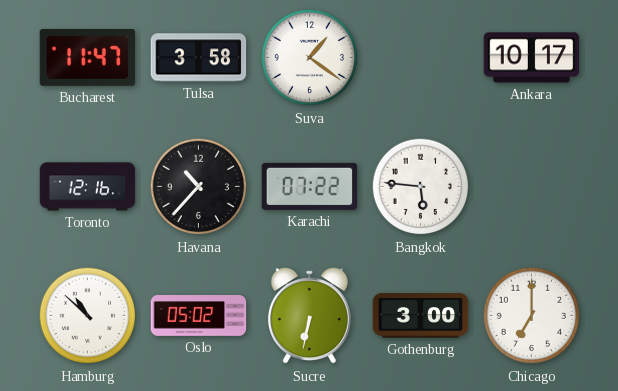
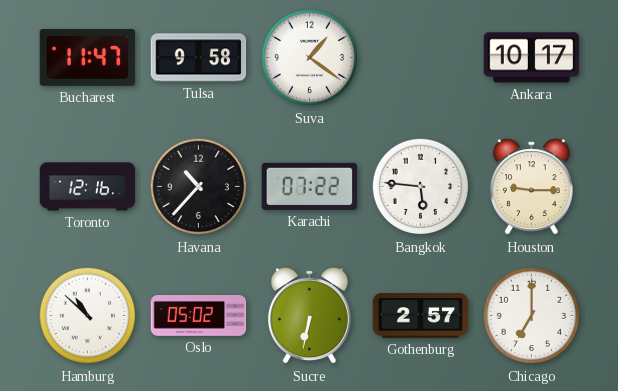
Tulsa: 3:58 -> 9:58
Houston: none -> 9:15
Gothenburg: 3:00 -> 2:57
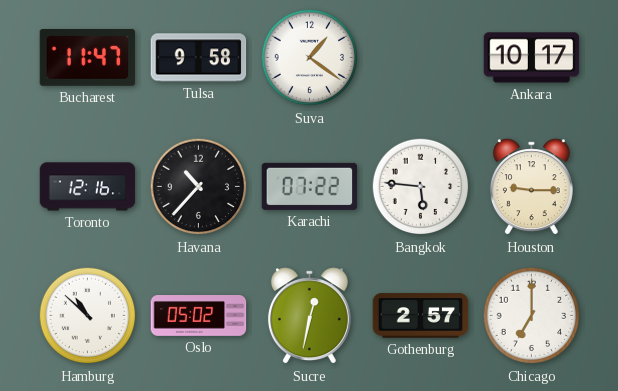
Sucre: 6:32 -> 12:32
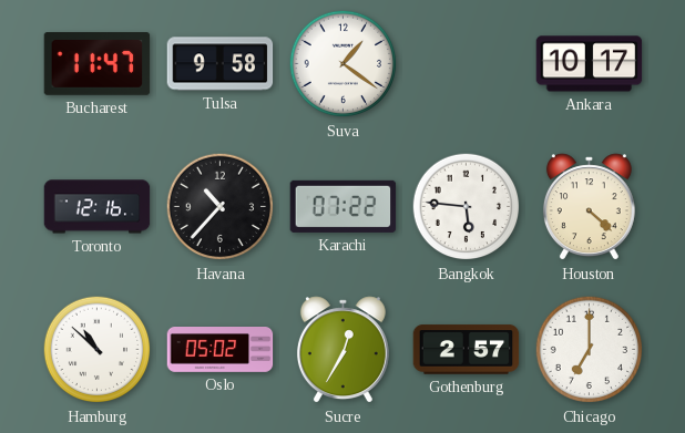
Houston: 9:15 -> 4:22
Sucre: 12:32 -> 12:35
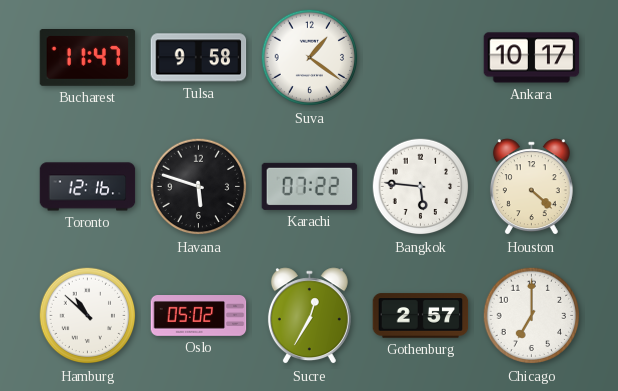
Havana: 10:37 -> 5:48
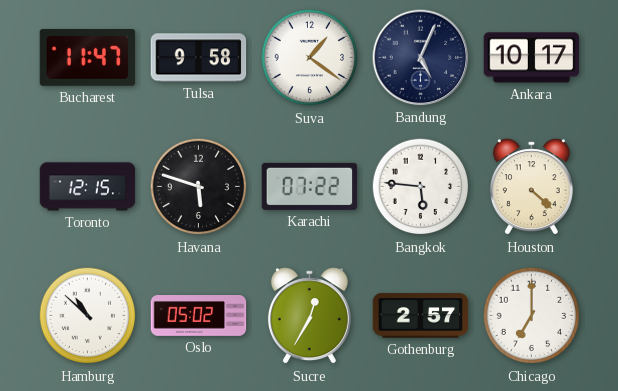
Bandung: none -> 5:04
Toronto: 12:16 -> 12:15
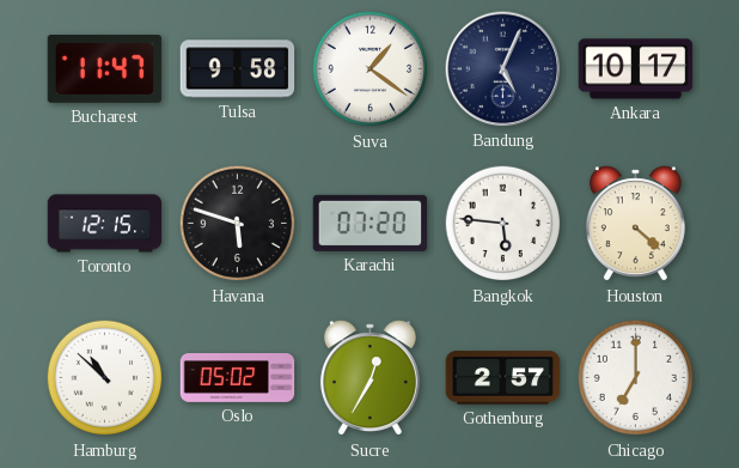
Karachi: 07:22 -> 07:20
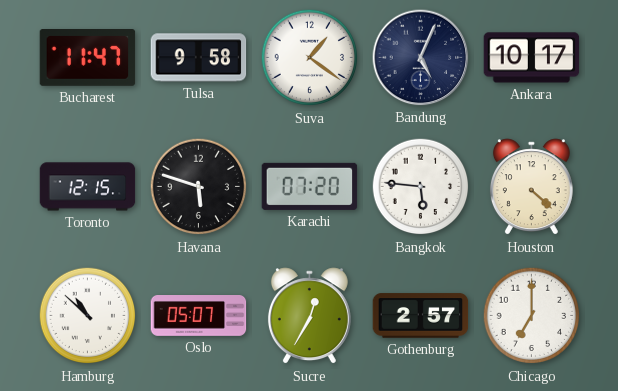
Oslo: 05:02 -> 05:07
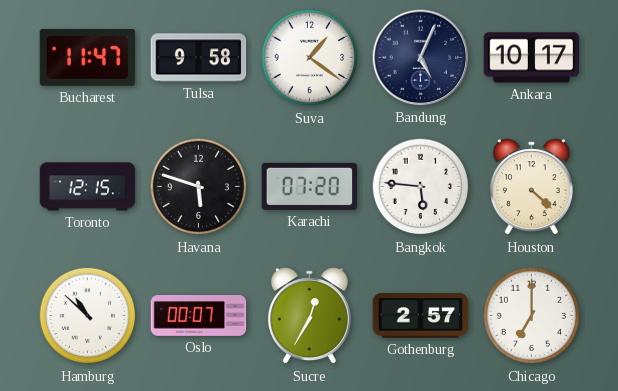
Oslo: 05:07 -> 00:07
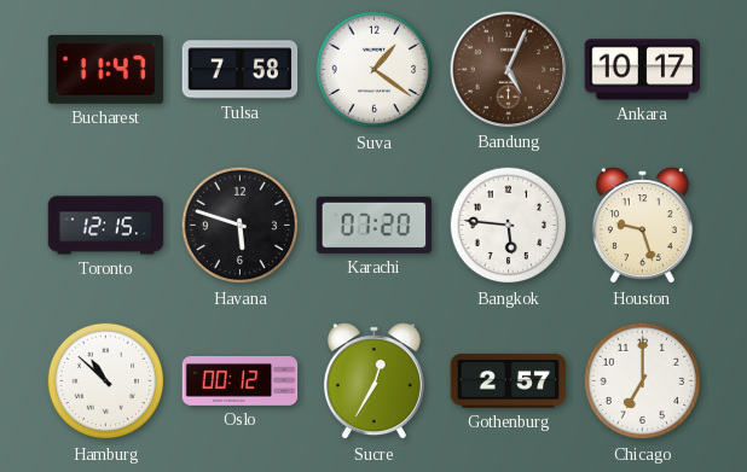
Tulsa: 9:58 -> 7:58
Bandung dial: navy -> brown
Houston: 4:22 -> 9:27
Oslo: 00:07 -> 00:12
